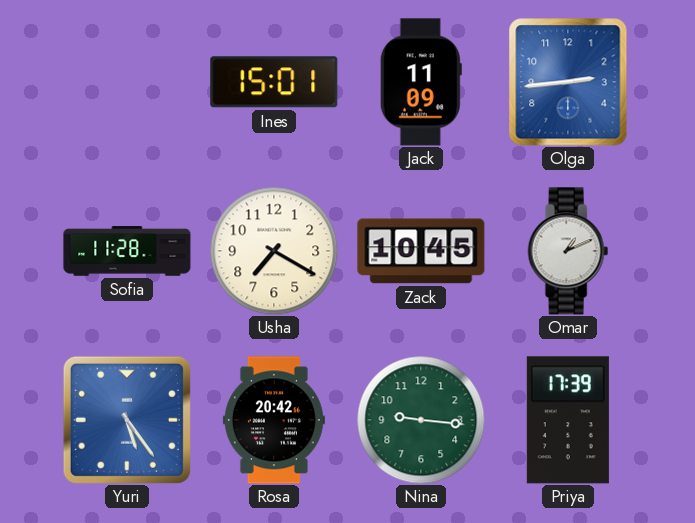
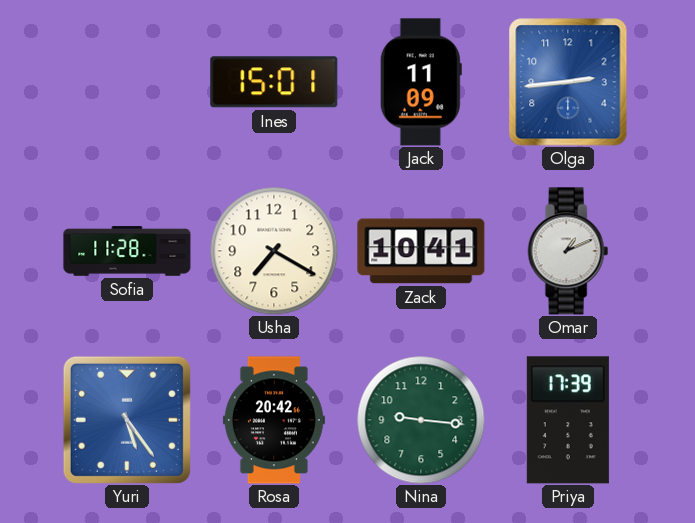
Zack: 10:45 -> 10:41
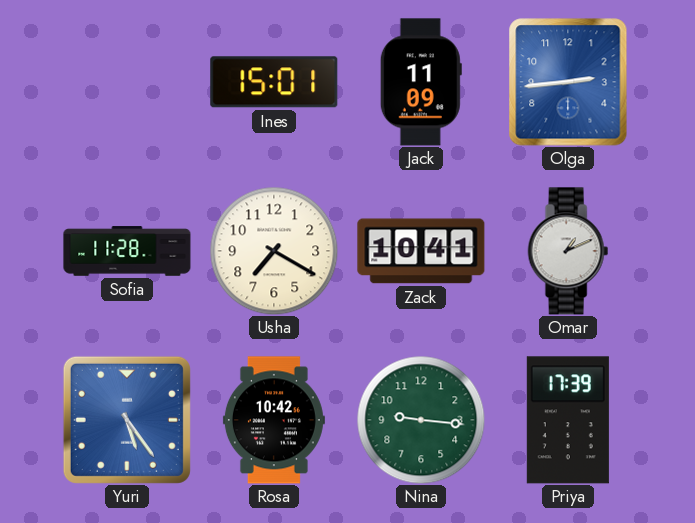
Rosa: 20:42 -> 10:42
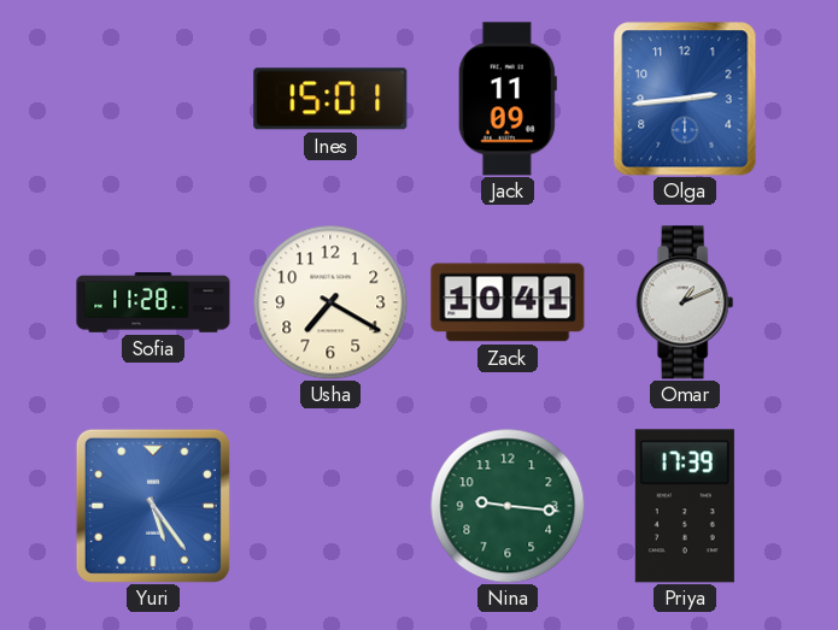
Rosa: 10:42 -> none
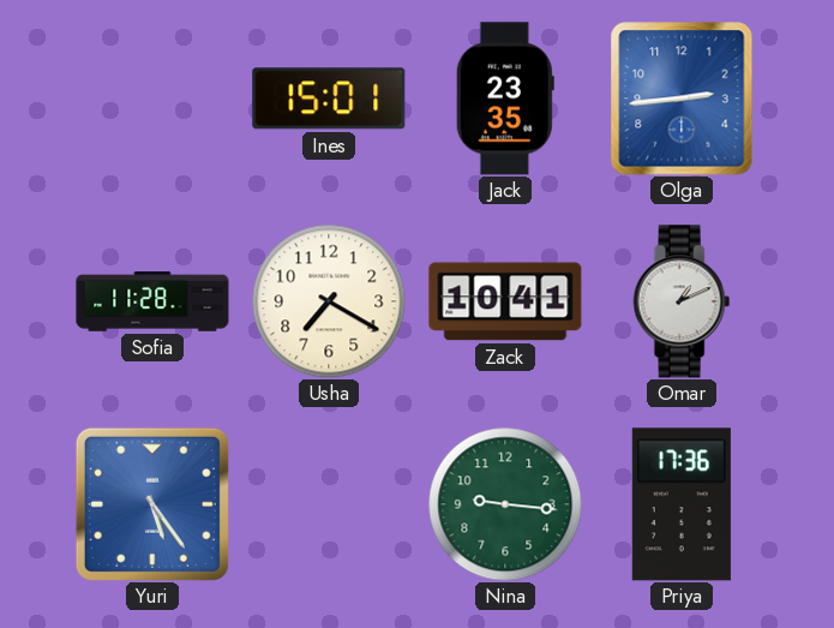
Jack: 11:09 -> 23:35
Priya: 17:39 -> 17:36
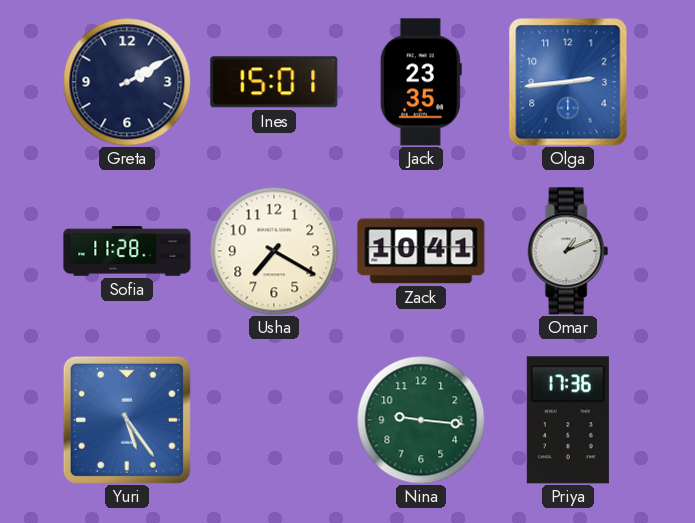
Greta: none -> 2:10
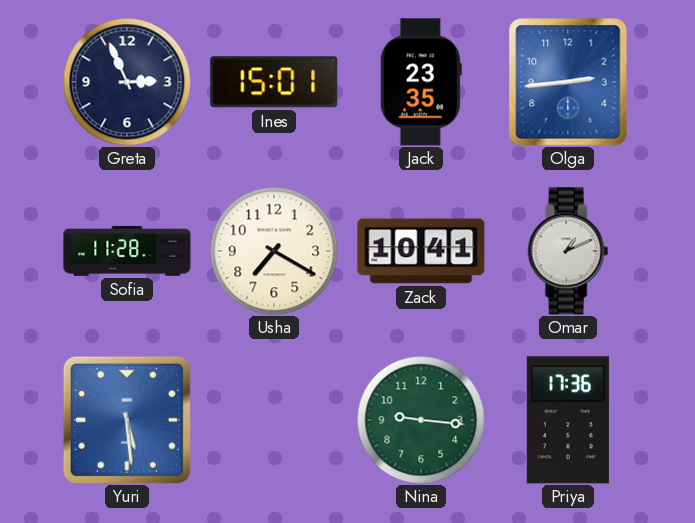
Greta: 2:10 -> 2:56
Yuri: 5:24 -> 5:29
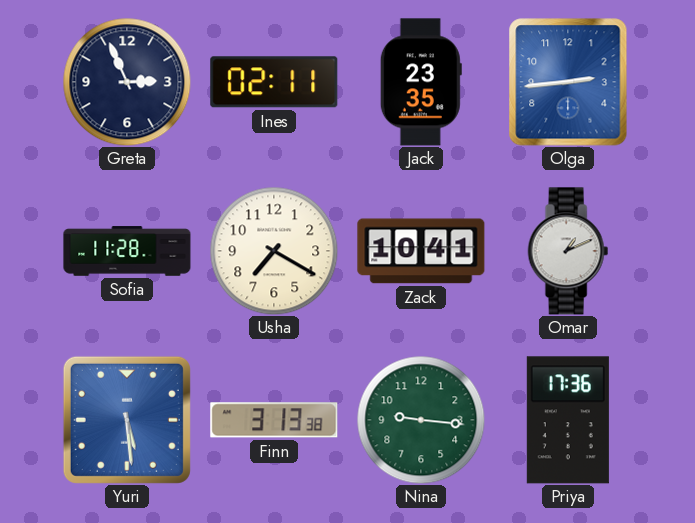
Ines: 15:01 -> 02:11
Finn: none -> 3:13
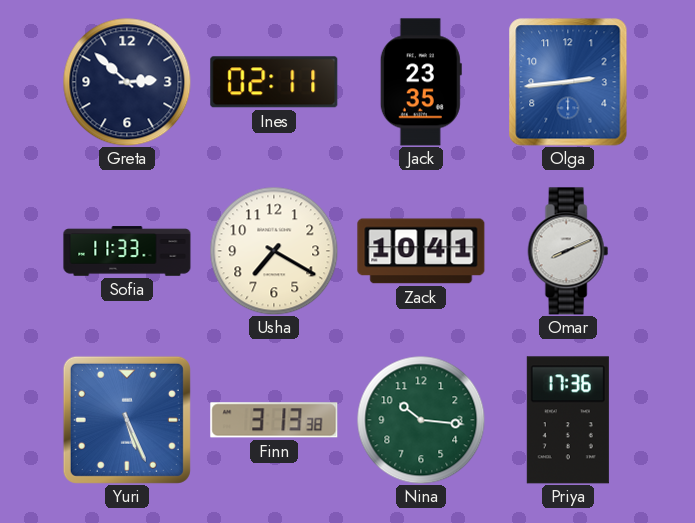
Greta: 2:56 -> 2:52
Sofia: 11:28 -> 11:33
Omar: 1:11 -> 8:11
Yuri: 5:29 -> 5:26
Nina: 9:16 -> 10:16
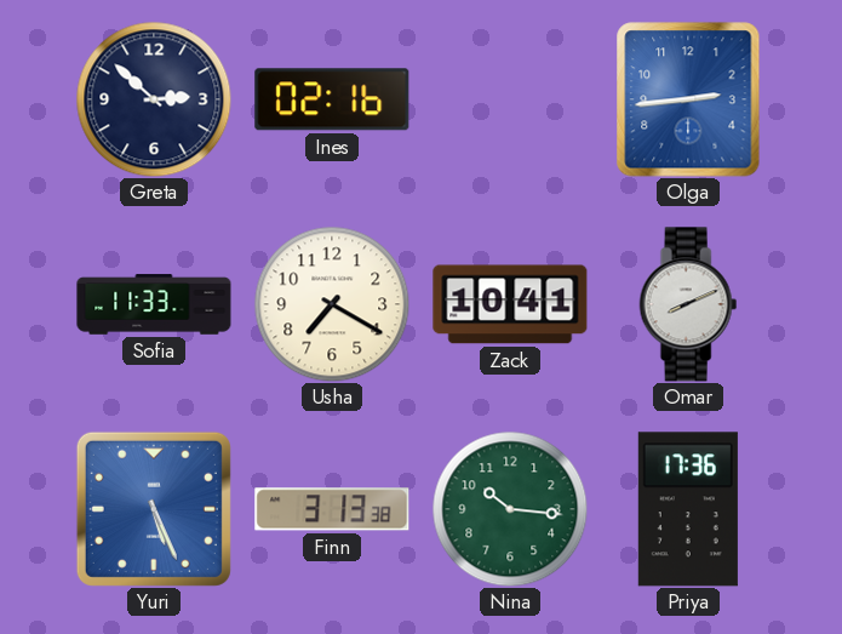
Ines: 02:11 -> 02:16
Jack: 23:35 -> none
